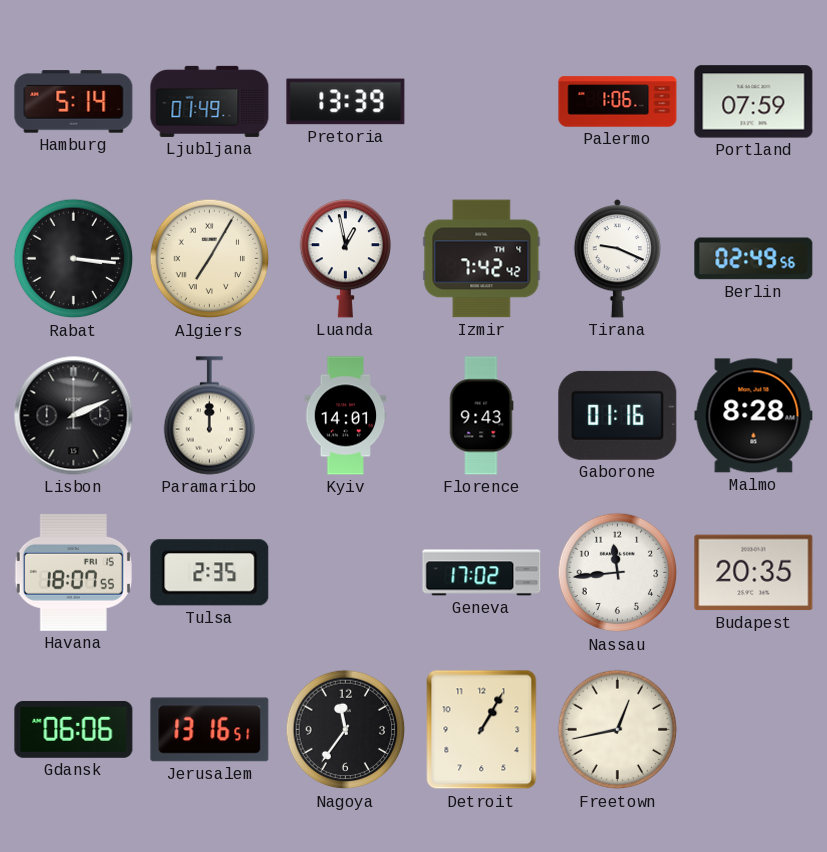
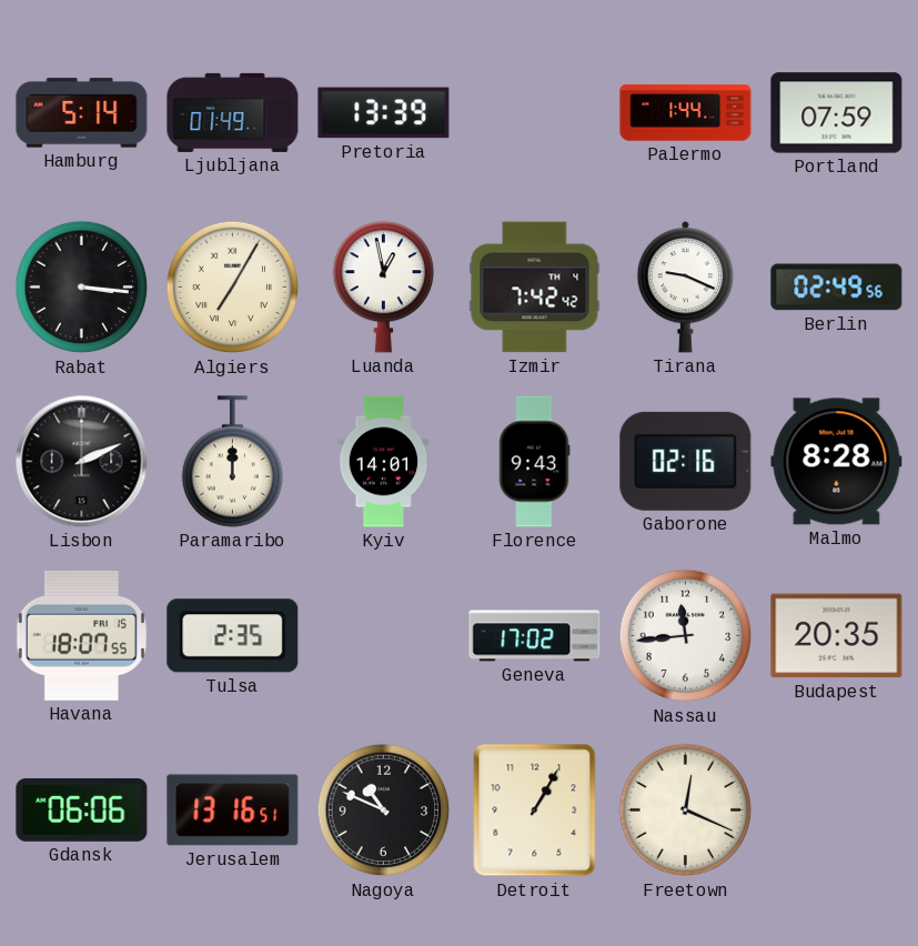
Palermo: 1:06 -> 1:44
Gaborone: 01:16 -> 02:16
Nagoya: 11:36 -> 10:49
Freetown: 12:43 -> 12:19
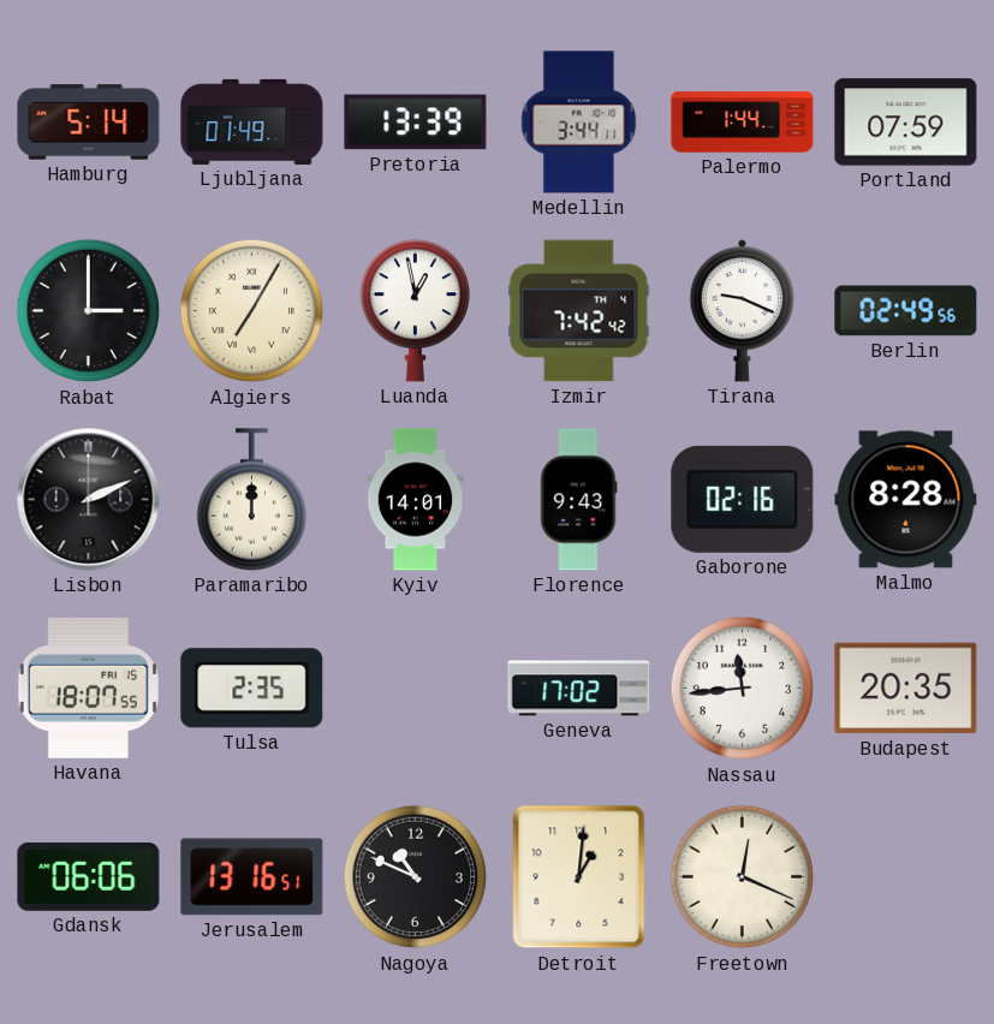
Medellin: none -> 3:44
Rabat: 3:16 -> 3:00
Detroit: 1:05 -> 1:01
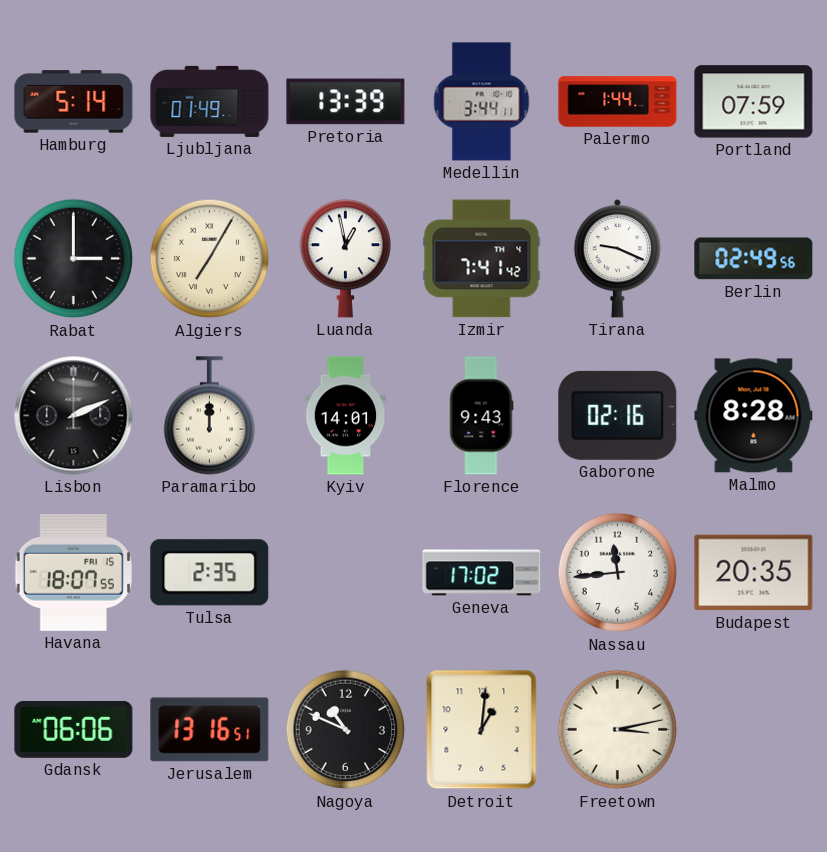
Izmir: 7:42 -> 7:41
Freetown: 12:19 -> 3:13
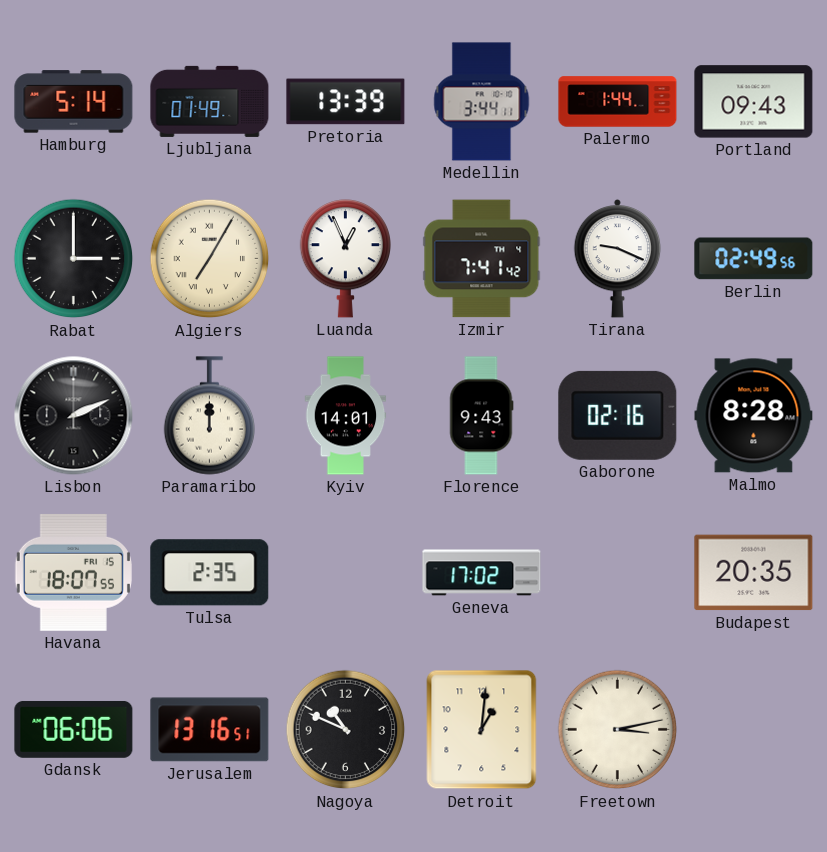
Portland: 07:59 -> 09:43
Luanda: 12:58 -> 12:56
Nassau: 11:44 -> none
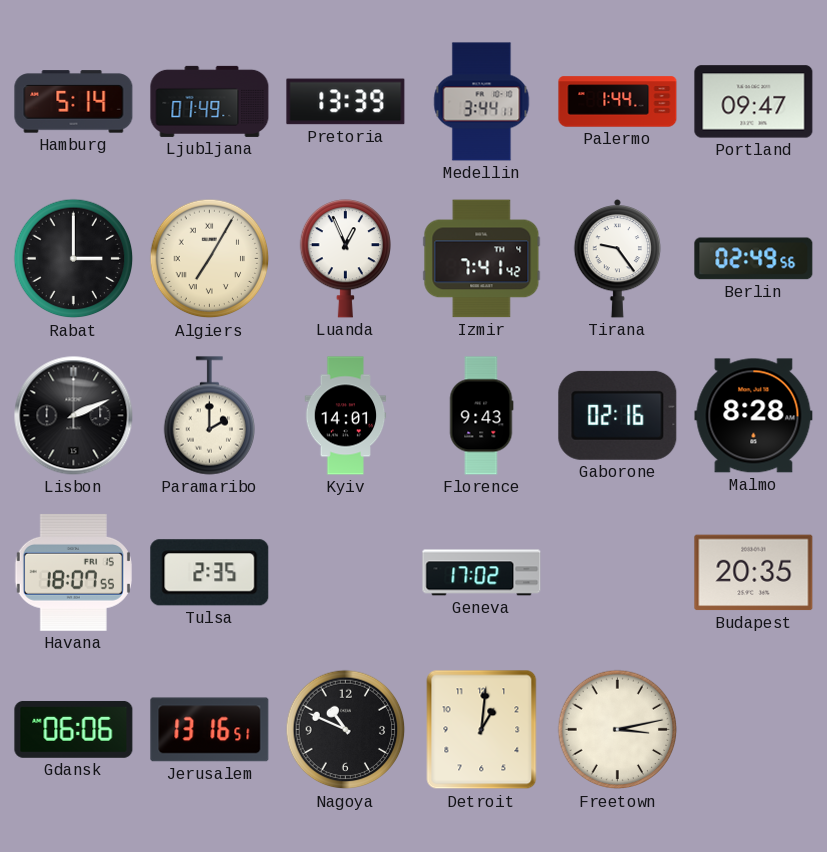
Portland: 09:43 -> 09:47
Tirana: 9:19 -> 9:24
Paramaribo: 12:00 -> 2:00
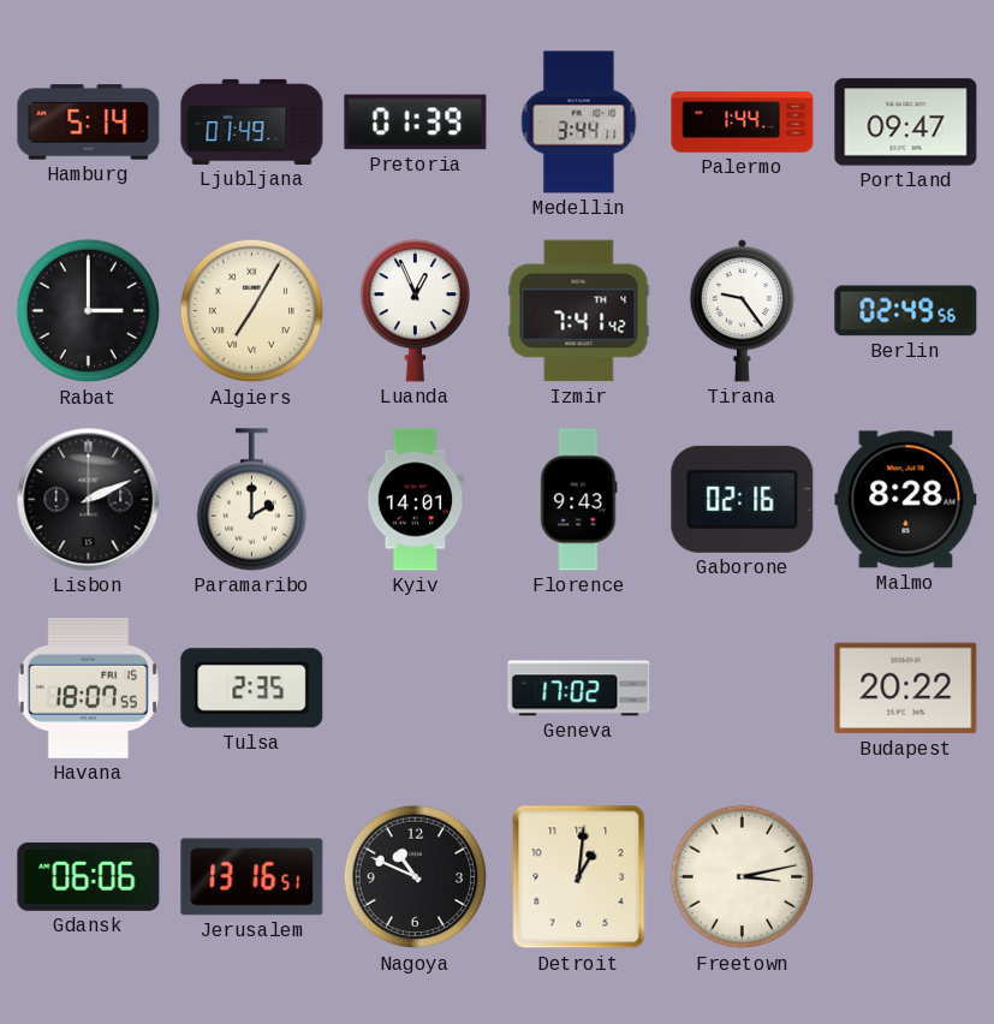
Pretoria: 13:39 -> 01:39
Budapest: 20:35 -> 20:22
